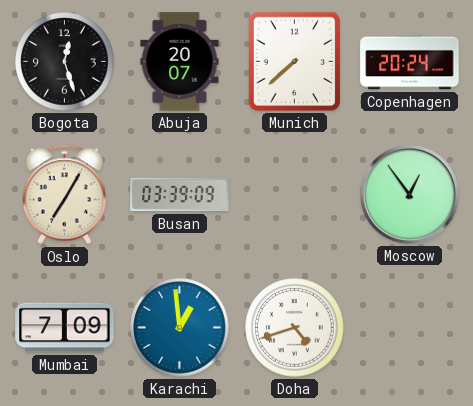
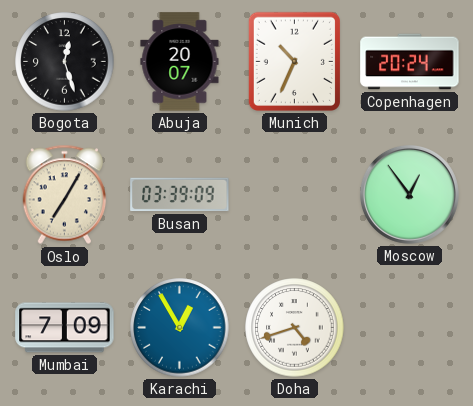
Munich: 7:38 -> 10:34
Karachi: 12:59 -> 12:55
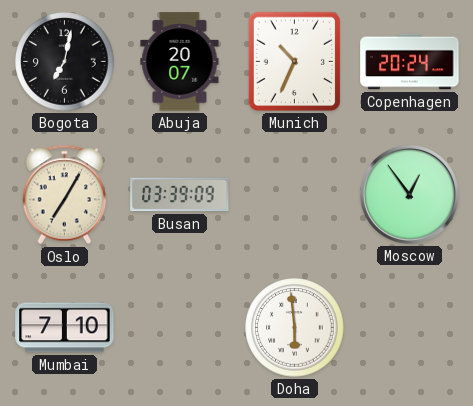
Bogota: 12:27 -> 7:02
Mumbai: 7:09 -> 7:10
Karachi: 12:55 -> none
Doha: 4:42 -> 5:59
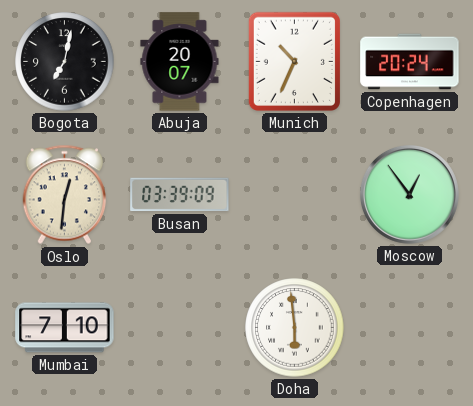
Oslo: 7:05 -> 12:31
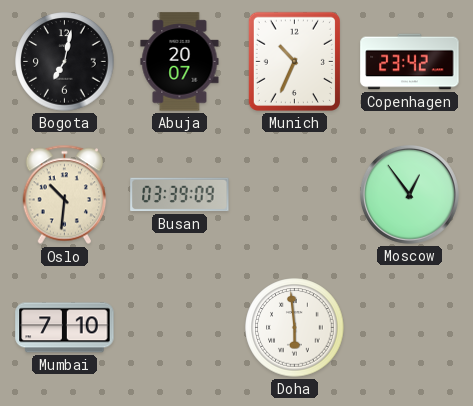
Copenhagen: 20:24 -> 23:42
Oslo: 12:31 -> 10:31
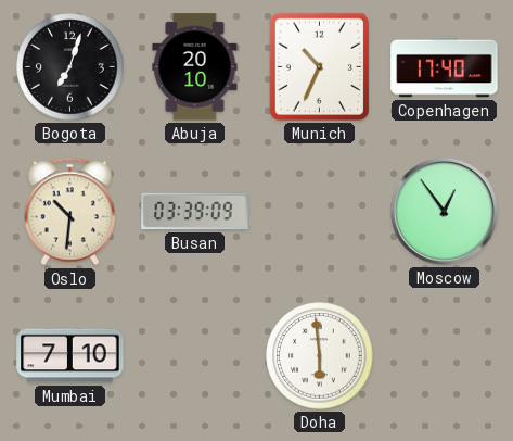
Bogota: 7:02 -> 7:03
Abuja: 20:07 -> 20:10
Copenhagen: 23:42 -> 17:40
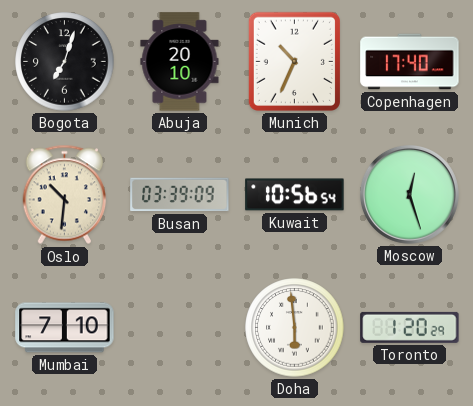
Kuwait: none -> 10:56
Moscow: 12:54 -> 12:27
Toronto: none -> 1:20
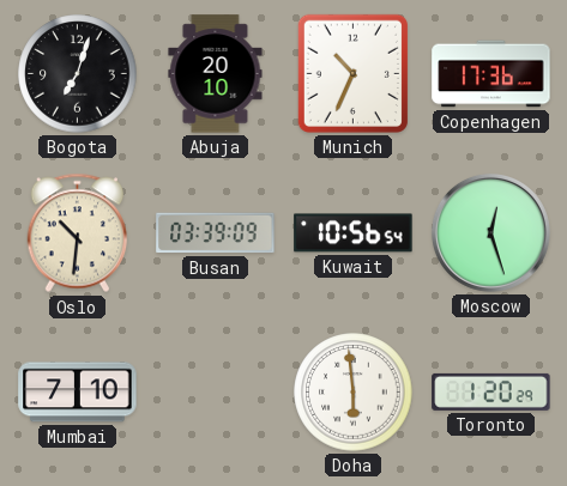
Copenhagen: 17:40 -> 17:36
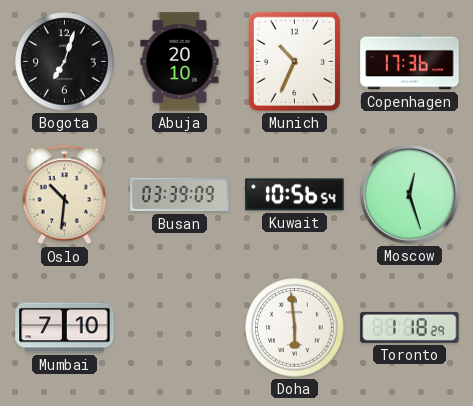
Toronto: 1:20 -> 1:18
